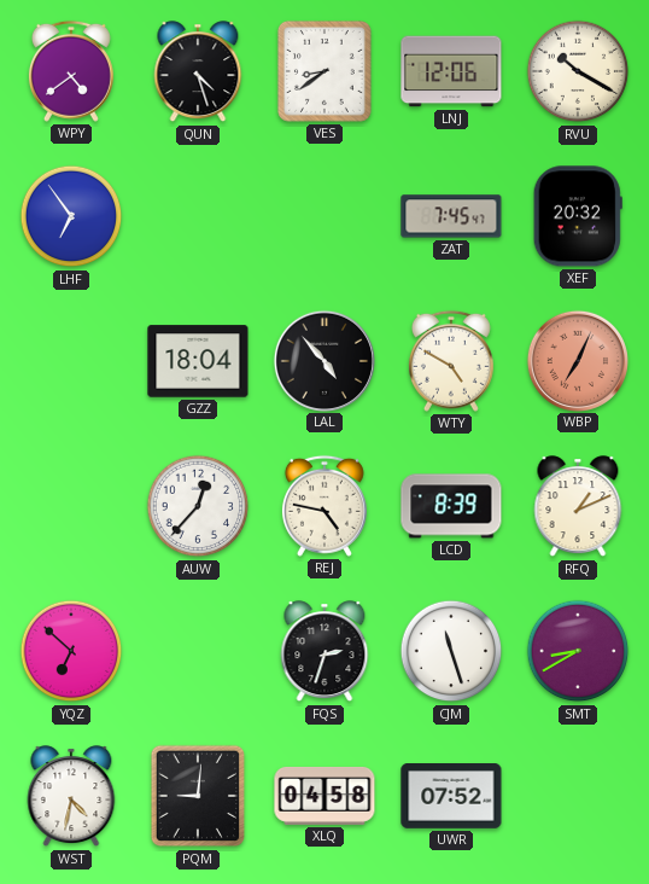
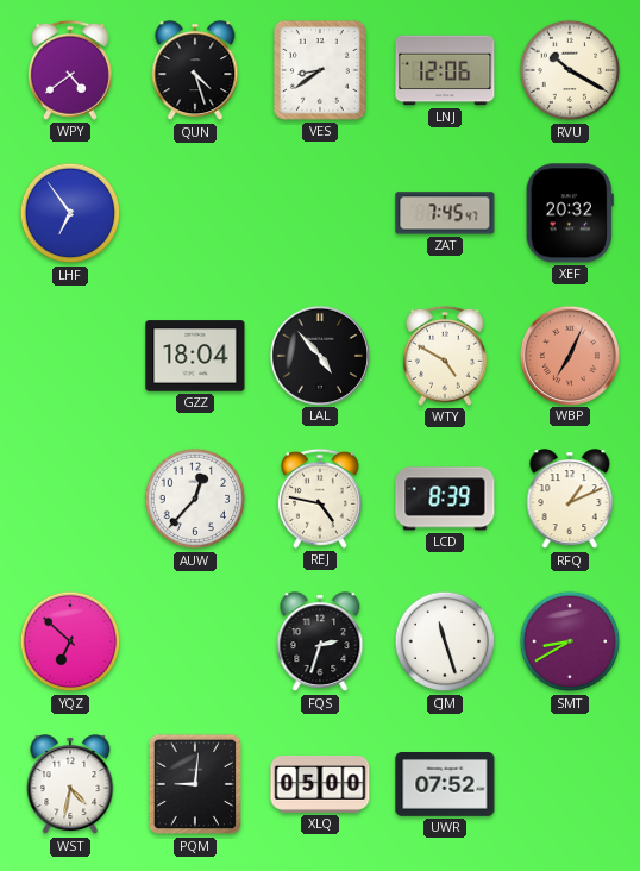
XLQ: 04:58 -> 05:00
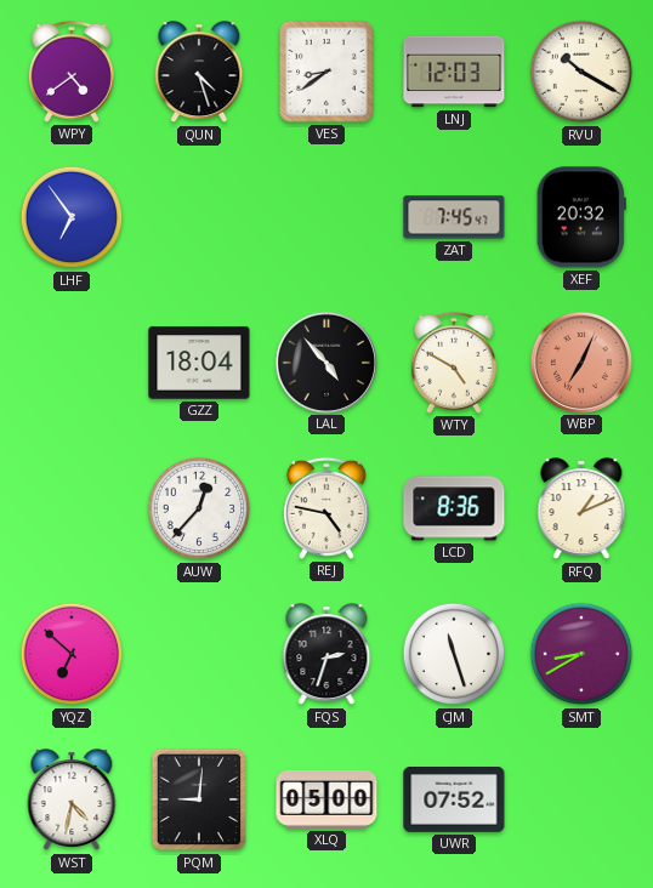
LNJ: 12:06 -> 12:03
LCD: 8:39 -> 8:36
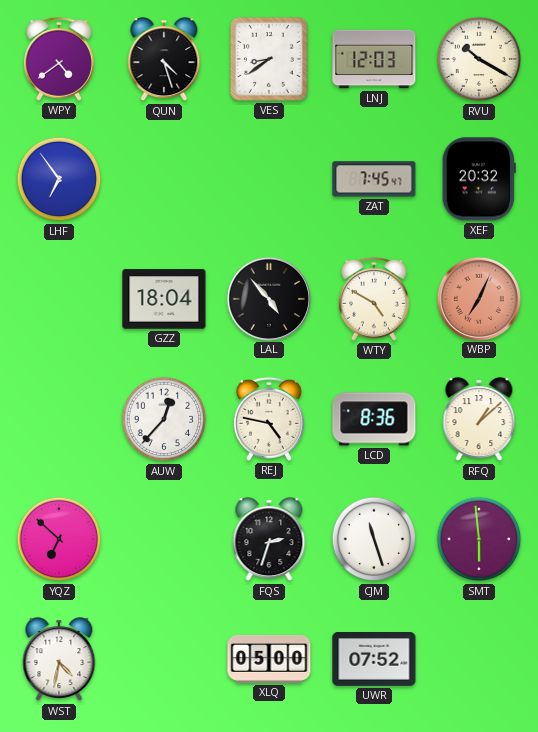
RFQ: 1:11 -> 1:08
SMT: 8:40 -> 5:59
PQM: 9:01 -> none
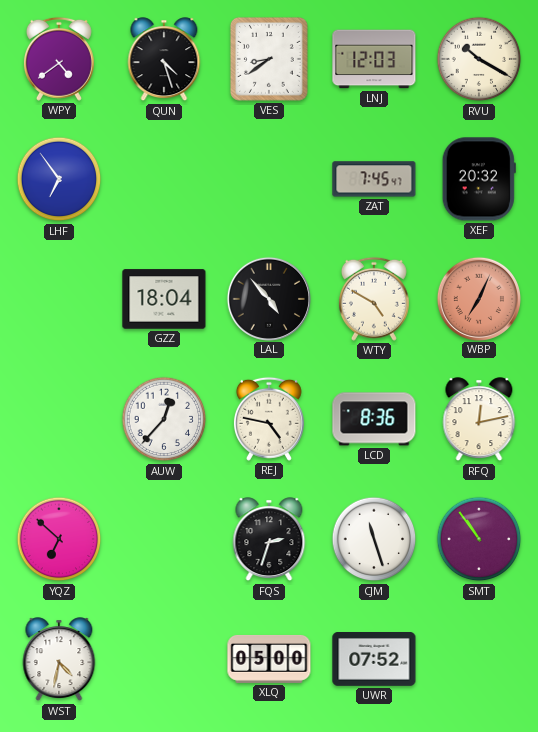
RFQ: 1:08 -> 12:13
SMT: 5:59 -> 10:54
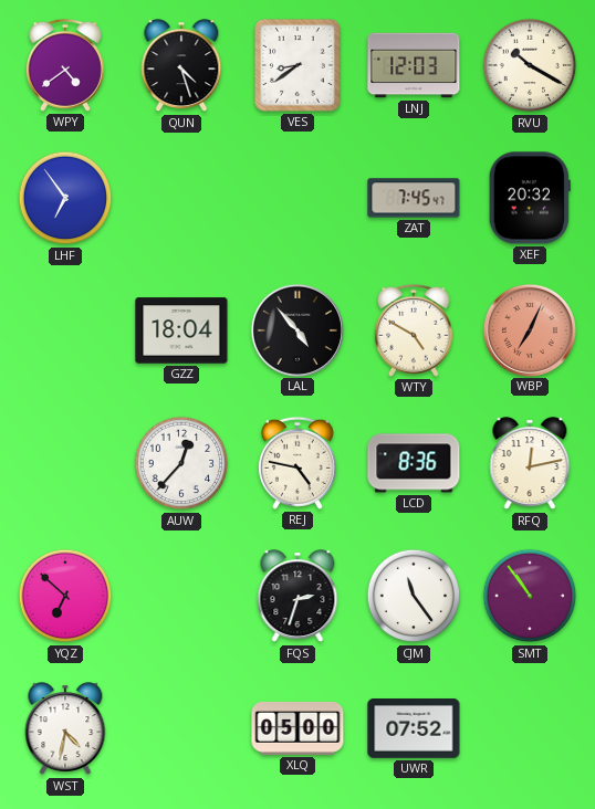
CJM: 11:27 -> 11:24
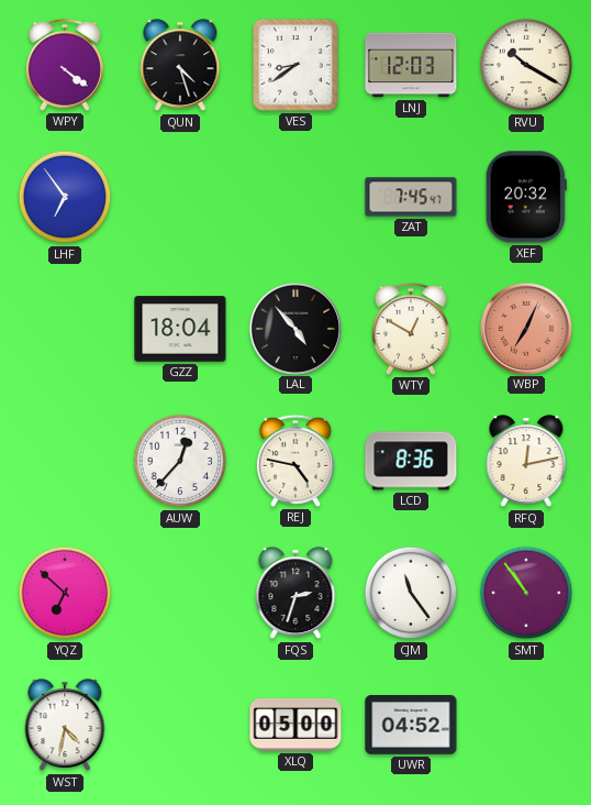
WPY: 4:39 -> 4:21
WTY: 4:50 -> 12:50
UWR: 07:52 -> 04:52
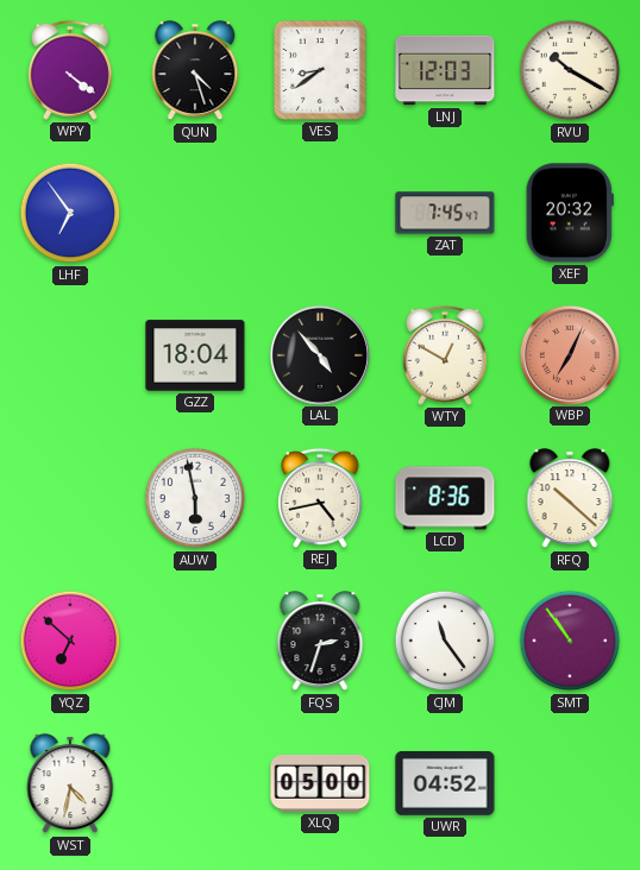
AUW: 12:37 -> 5:58
REJ: 4:47 -> 4:43
RFQ: 12:13 -> 10:22
